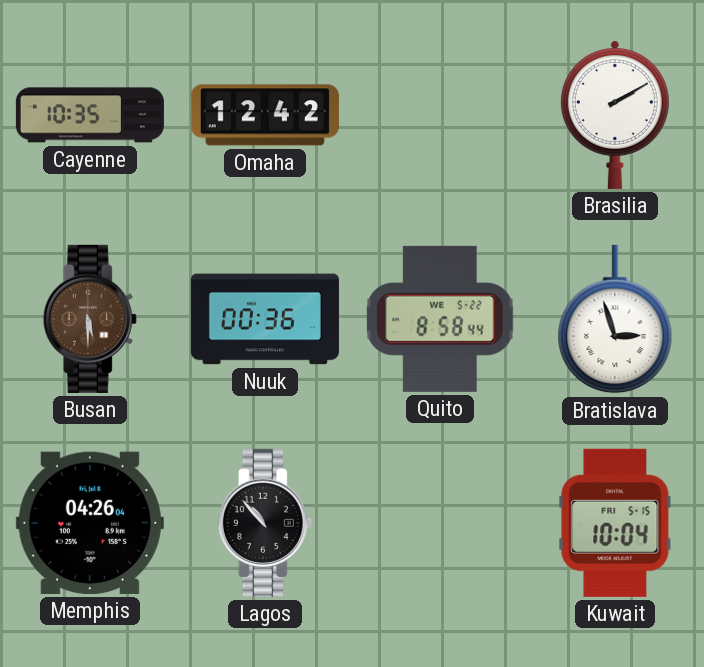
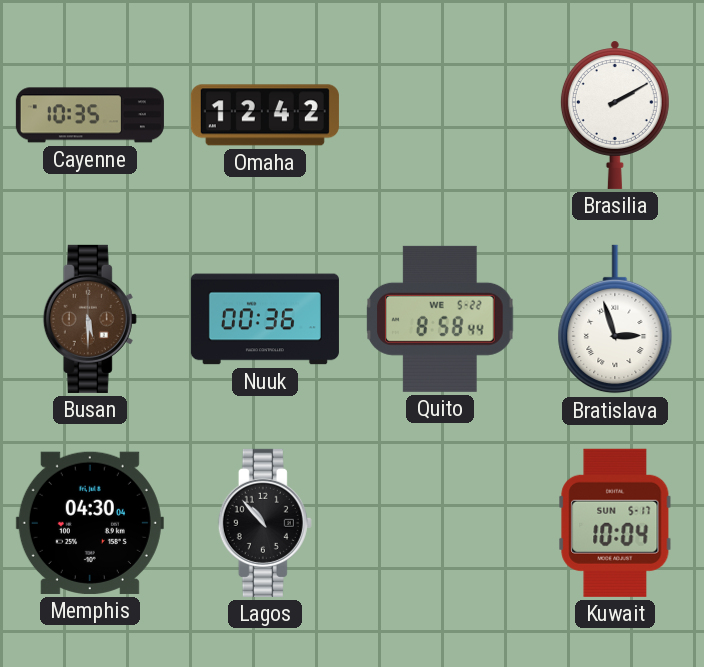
Memphis: 04:26 -> 04:30
Kuwait date: FRI 5-15 -> SUN 5-17
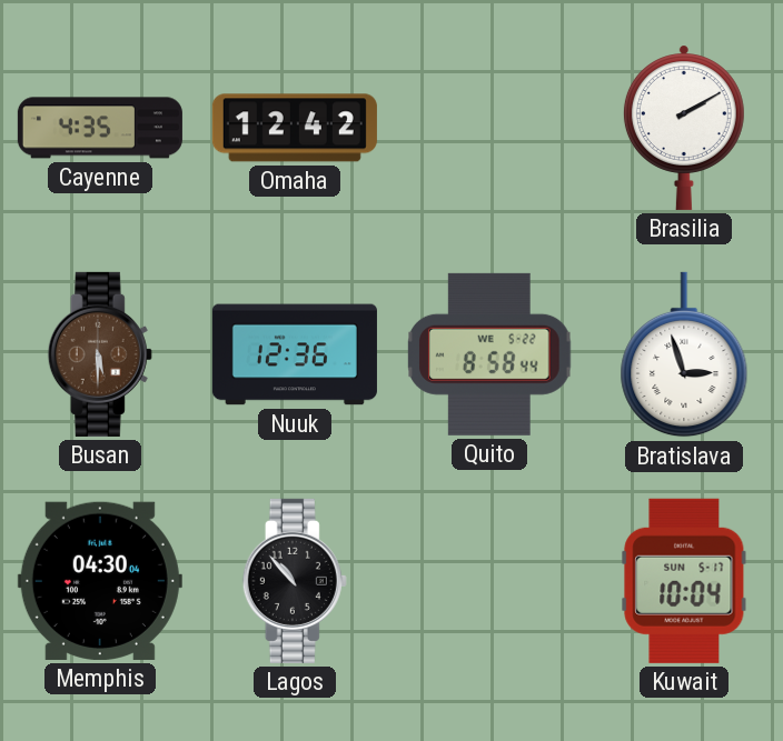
Cayenne: 10:35 -> 4:35
Nuuk: 00:36 -> 12:36
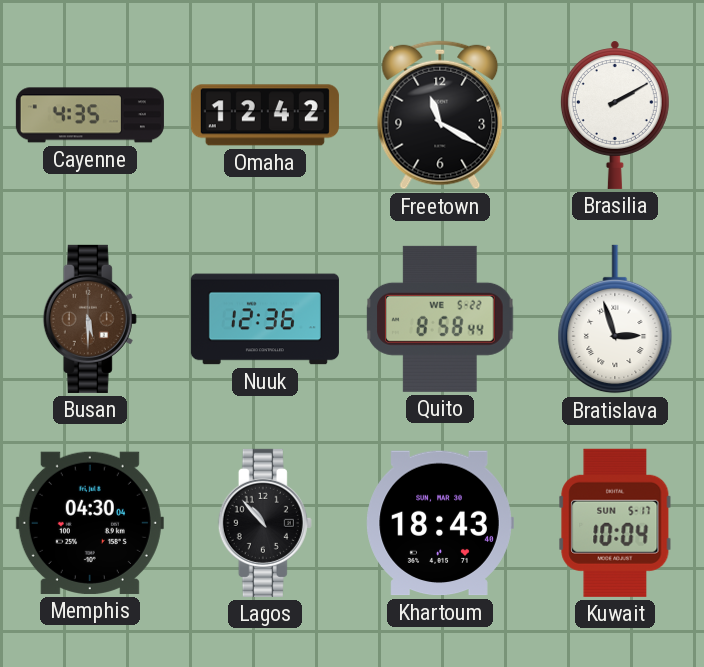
Freetown: none -> 11:20
Khartoum: none -> 18:43
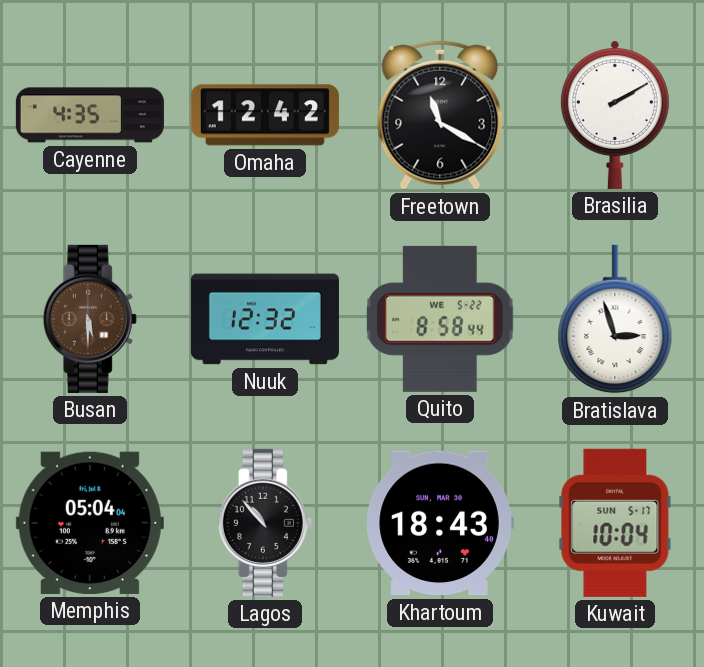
Nuuk: 12:36 -> 12:32
Memphis: 04:30 -> 05:04
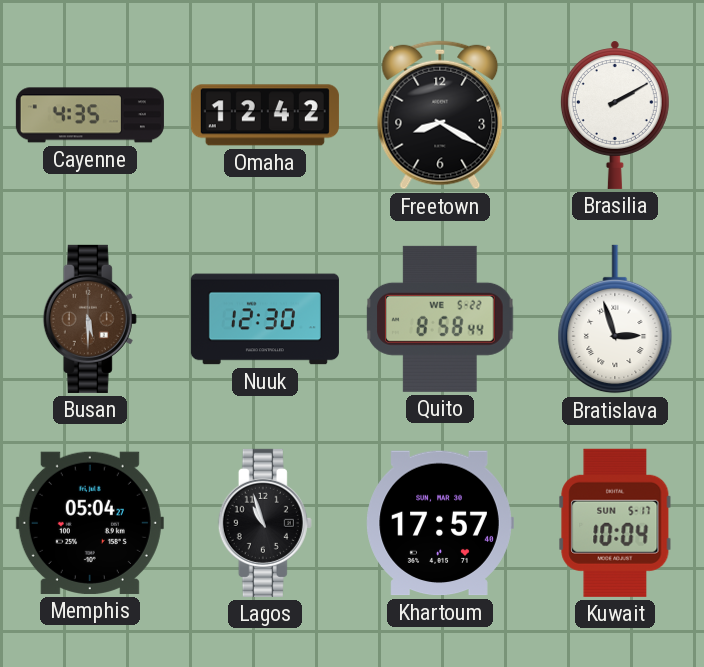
Freetown: 11:20 -> 8:20
Nuuk: 12:32 -> 12:30
Memphis: 05:04:04 -> 05:04:27
Lagos: 10:53 -> 10:57
Khartoum: 18:43 -> 17:57
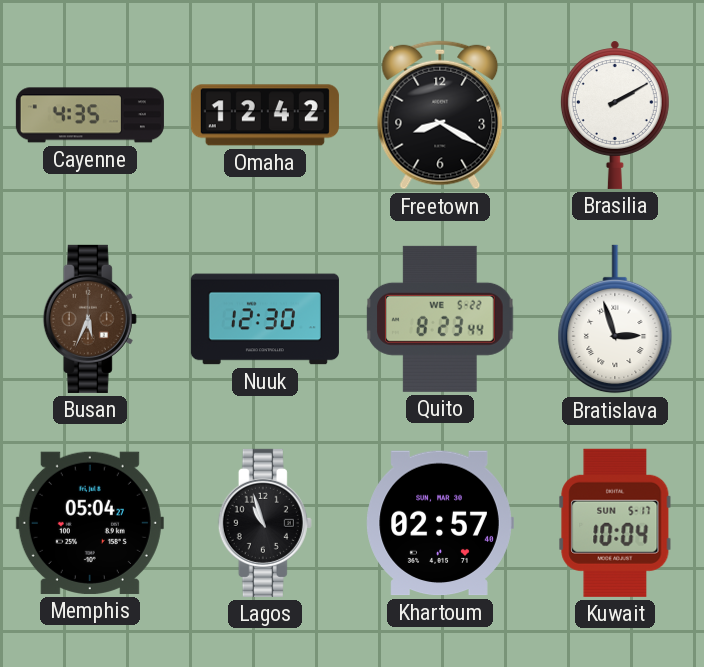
Busan: 5:30 -> 5:34
Quito: 8:58 -> 8:23
Khartoum: 17:57 -> 02:57
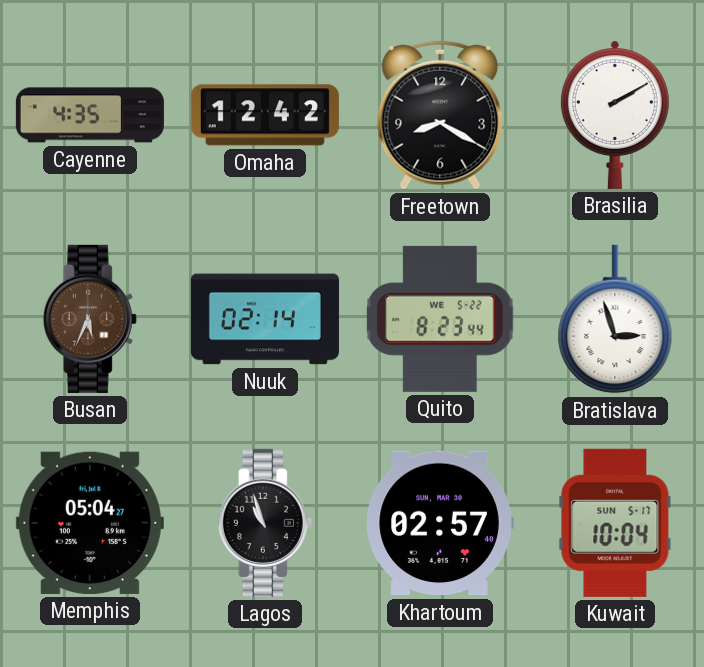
Nuuk: 12:30 -> 02:14
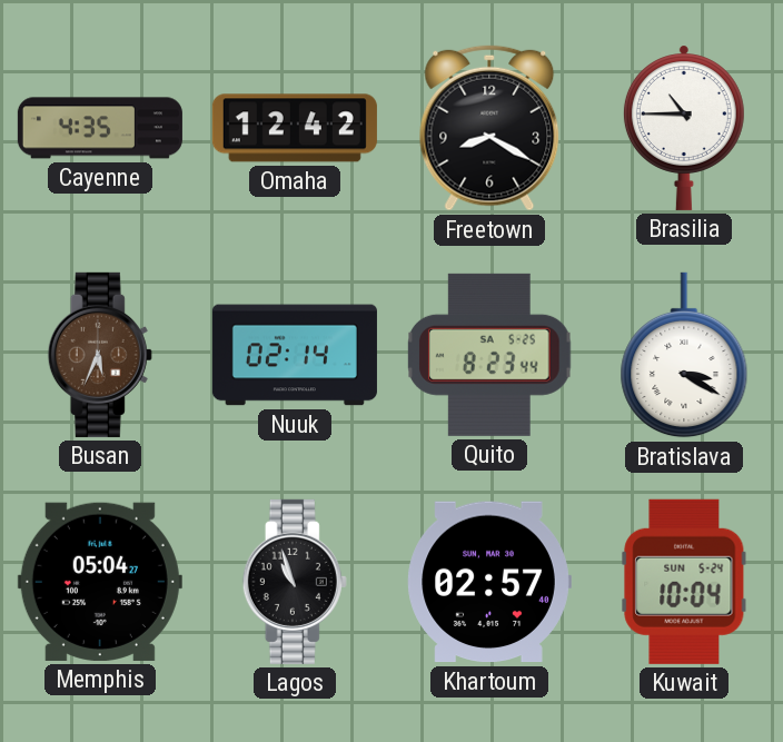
Brasilia: 2:10 -> 10:45
Quito date: WE 5-22 -> SA 5-25
Bratislava: 2:57 -> 3:20
Kuwait date: SUN 5-17 -> SUN 5-24
